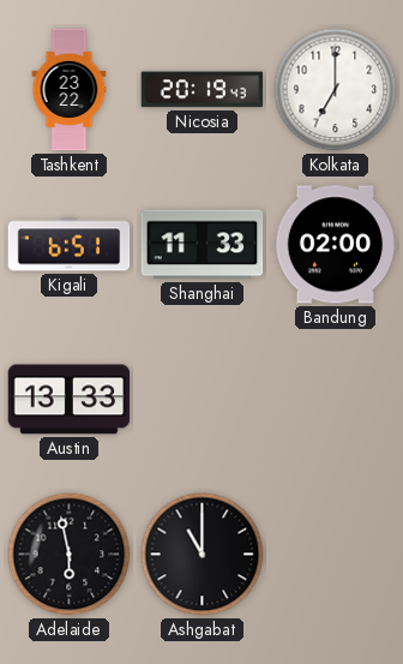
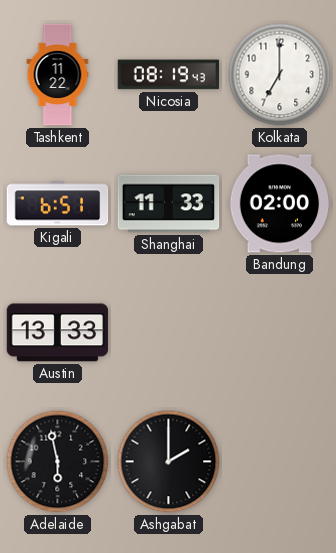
Tashkent: 23:22 -> 11:22
Nicosia: 20:19 -> 08:19
Ashgabat: 11:00 -> 2:00
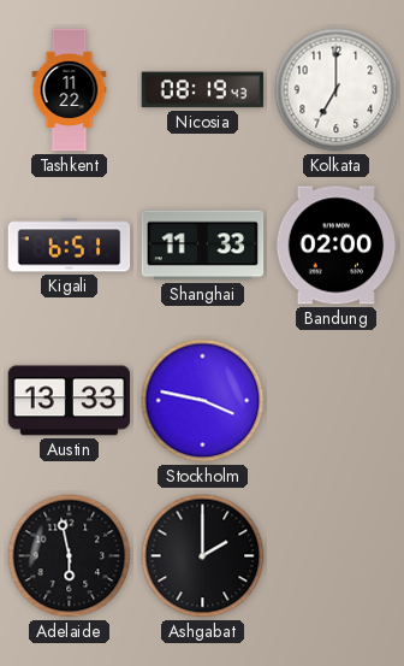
Stockholm: none -> 3:47
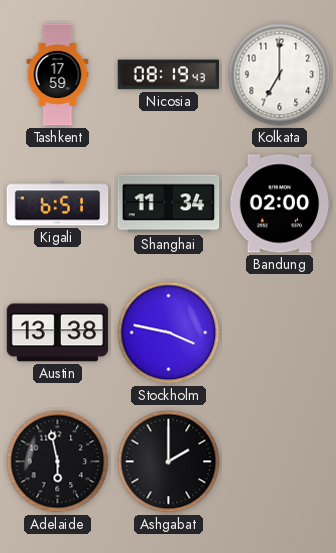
Tashkent: 11:22 -> 17:59
Shanghai: 11:33 -> 11:34
Austin: 13:33 -> 13:38
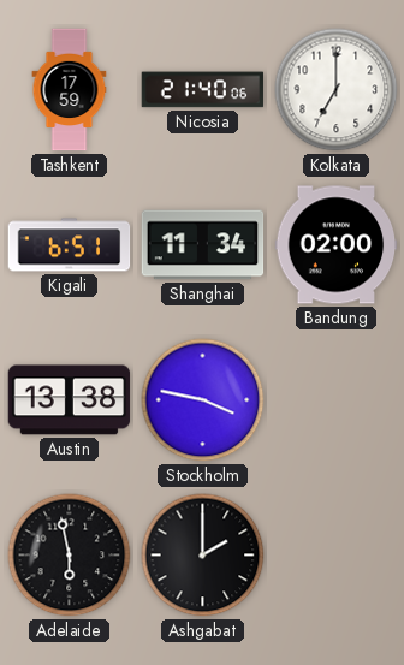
Nicosia: 08:19 -> 21:40
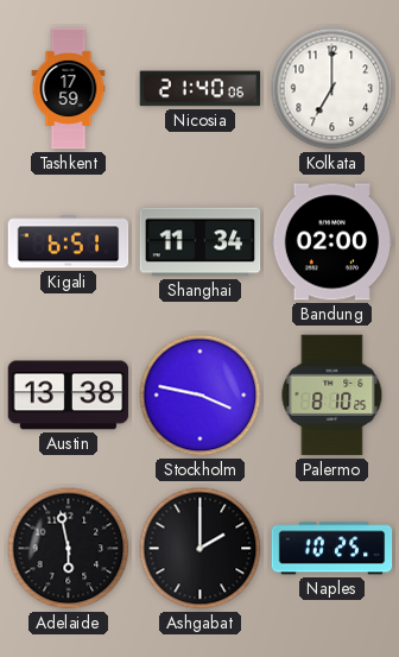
Palermo: none -> 8:10
Naples: none -> 10:25
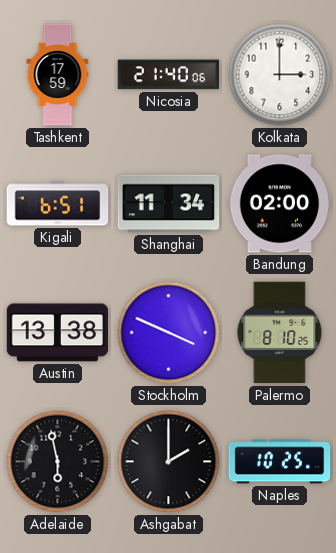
Kolkata: 7:00 -> 3:00
Stockholm: 3:47 -> 3:49
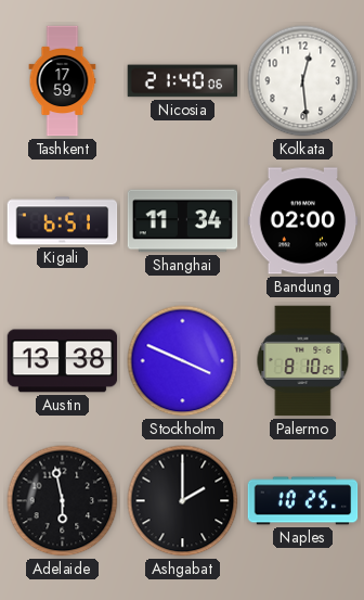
Kolkata: 3:00 -> 12:29
